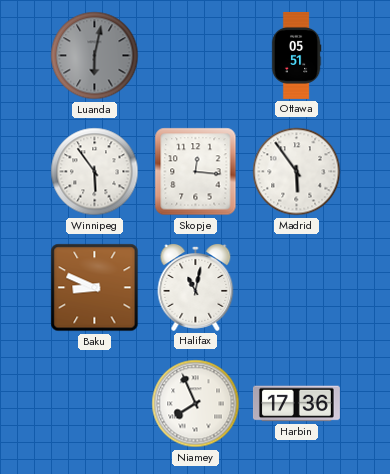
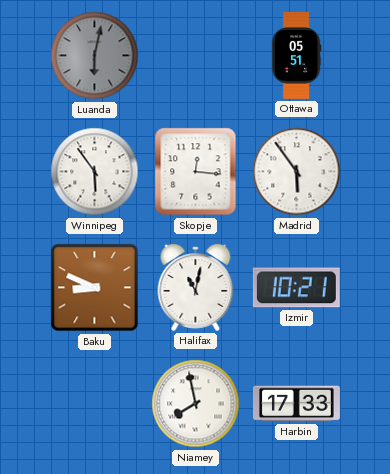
Izmir: none -> 10:21
Niamey: 7:56 -> 7:58
Harbin: 17:36 -> 17:33
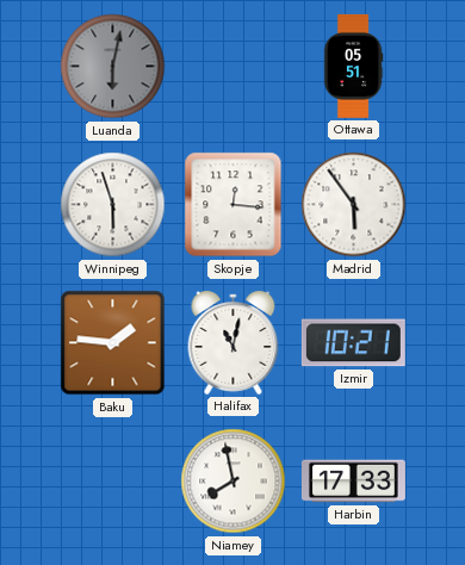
Winnipeg: 5:54 -> 5:57
Baku: 8:49 -> 1:46
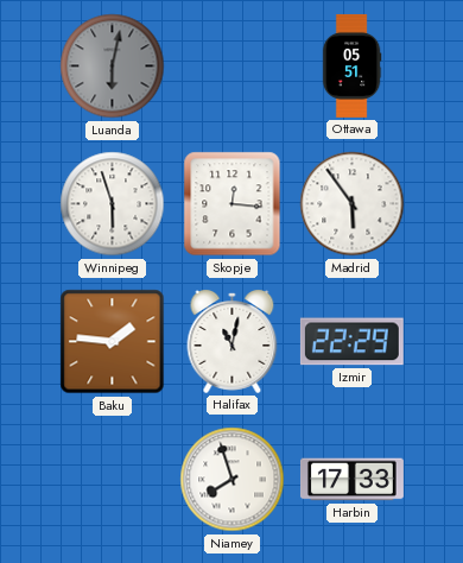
Izmir: 10:21 -> 22:29
Niamey: 7:58 -> 7:57
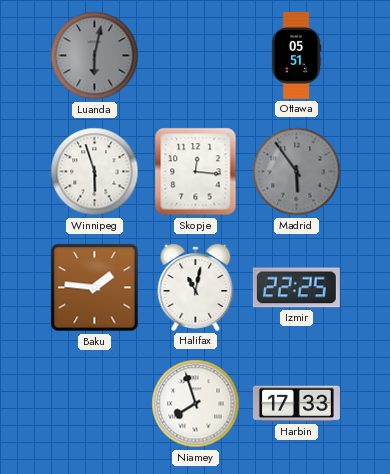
Madrid dial: white -> grey
Izmir: 22:29 -> 22:25
